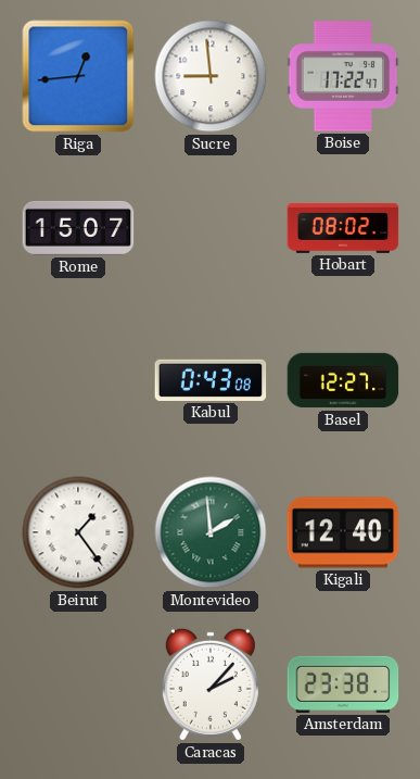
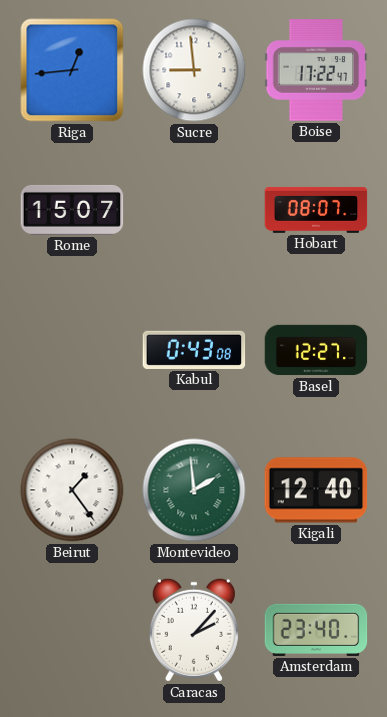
Hobart: 08:02 -> 08:07
Amsterdam: 23:38 -> 23:40
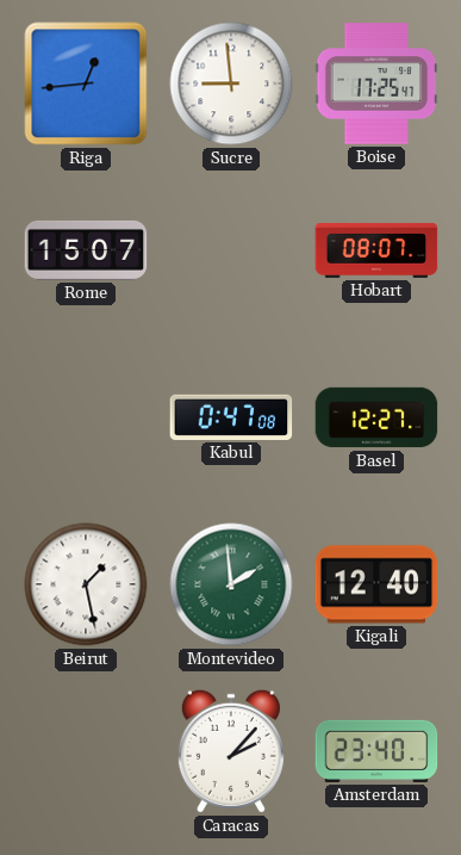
Boise: 17:22 -> 17:25
Kabul: 0:43 -> 0:47
Beirut: 1:24 -> 1:28
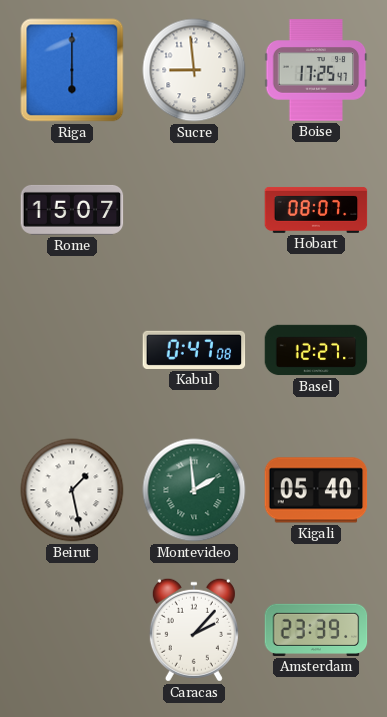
Riga: 12:44 -> 6:00
Kigali: 12:40 -> 05:40
Amsterdam: 23:40 -> 23:39
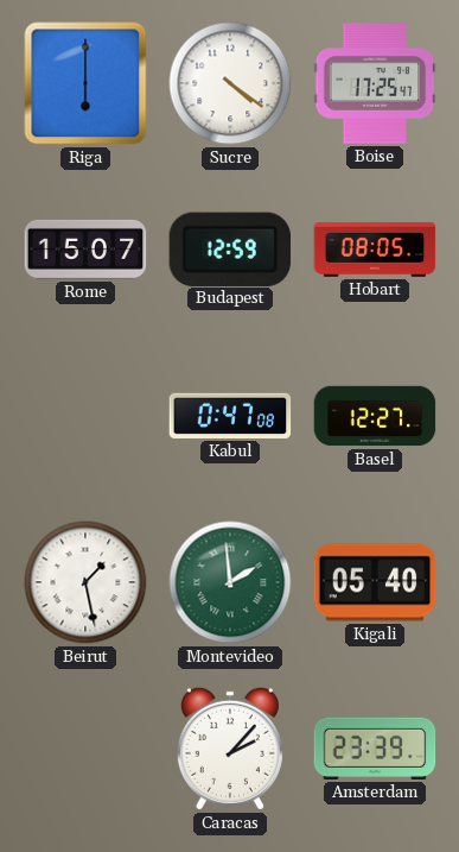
Sucre: 8:59 -> 4:21
Budapest: none -> 12:59
Hobart: 08:07 -> 08:05
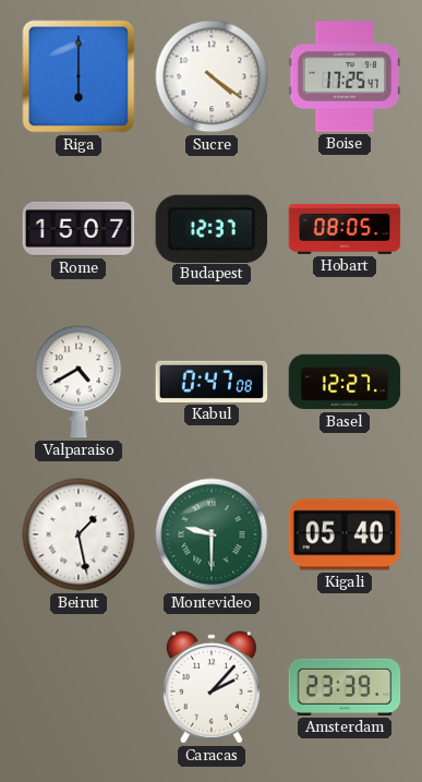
Budapest: 12:59 -> 12:37
Valparaiso: none -> 4:40
Montevideo: 1:59 -> 9:30
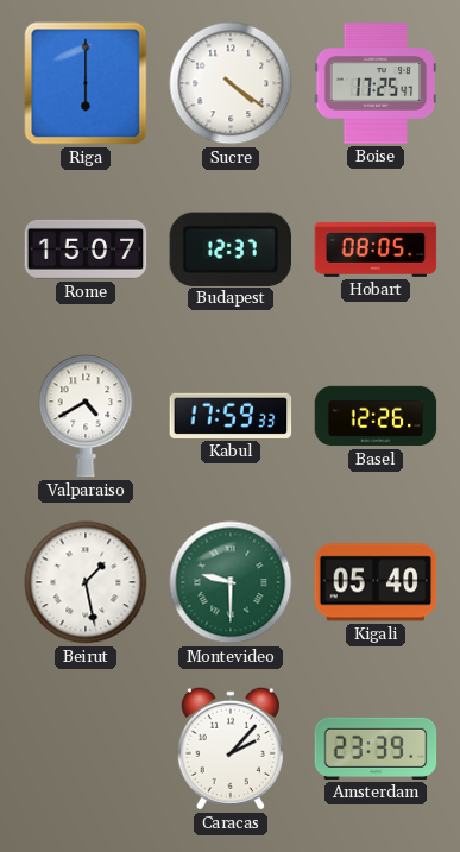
Kabul: 0:47 -> 17:59
Basel: 12:27 -> 12:26
